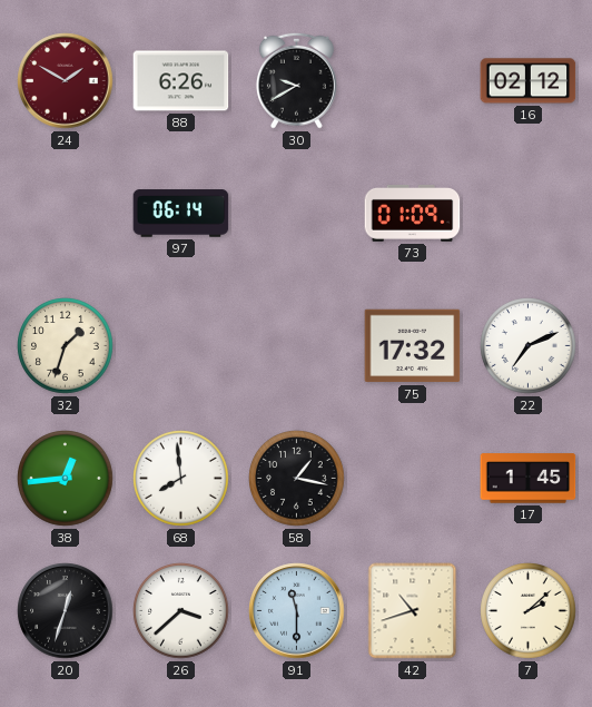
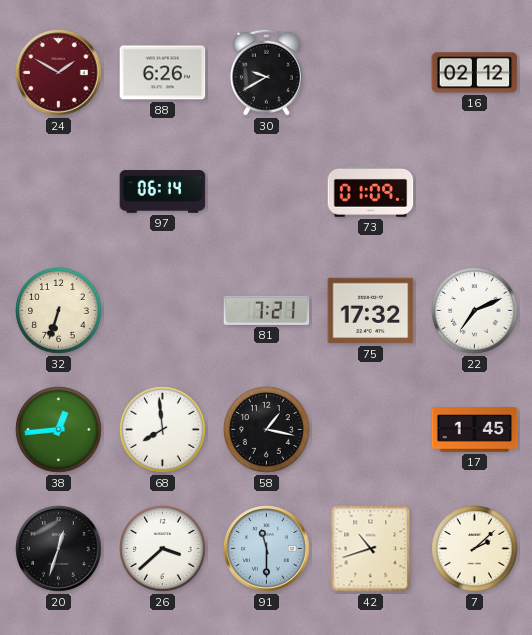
32: 1:33 -> 6:33
81: none -> 7:21
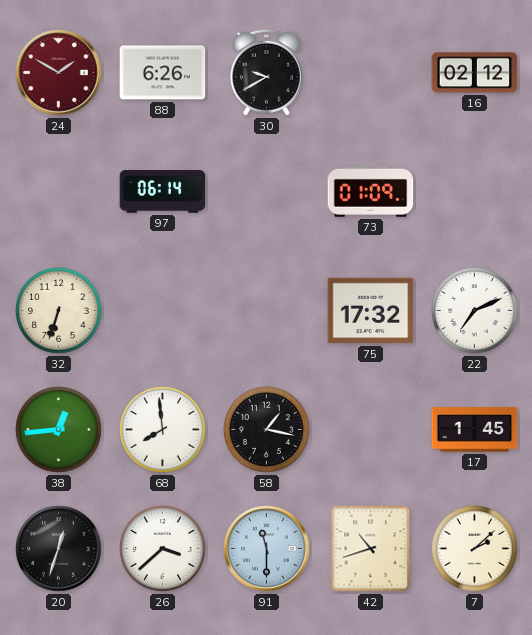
81: 7:21 -> none
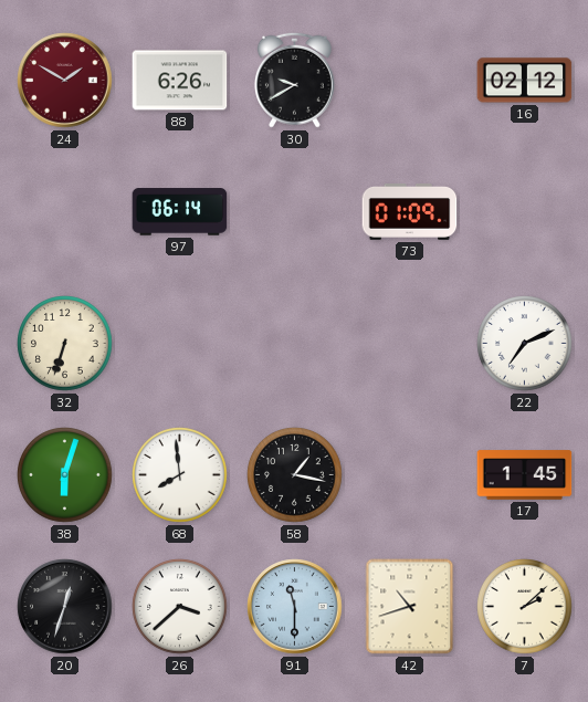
75: 17:32 -> none
38: 12:44 -> 6:03
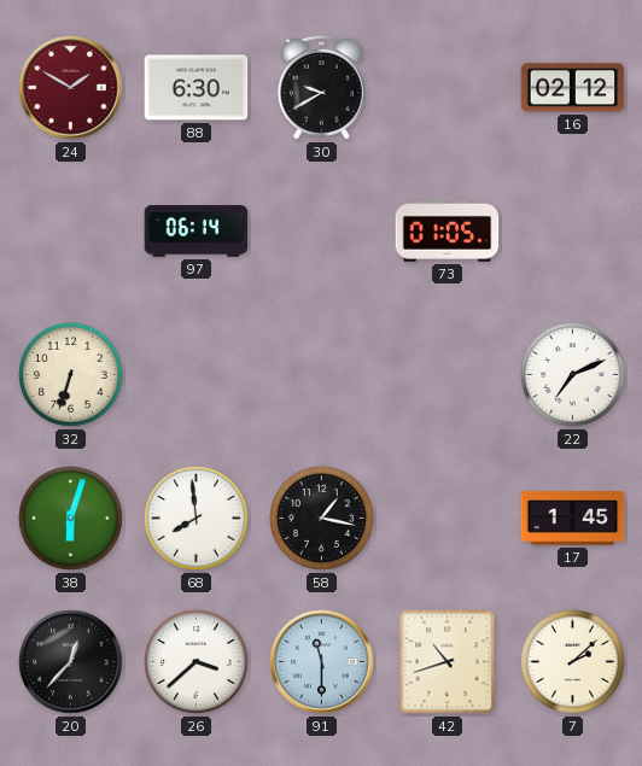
88: 6:26 -> 6:30
73: 01:09 -> 01:05
20: 12:33 -> 12:37
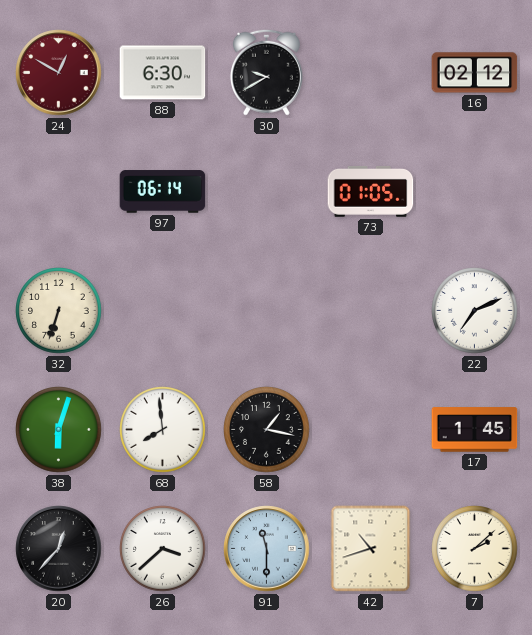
24: 1:50 -> 12:50
